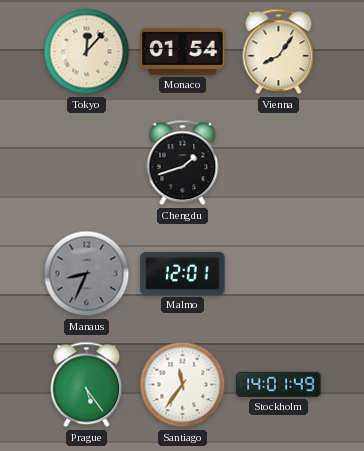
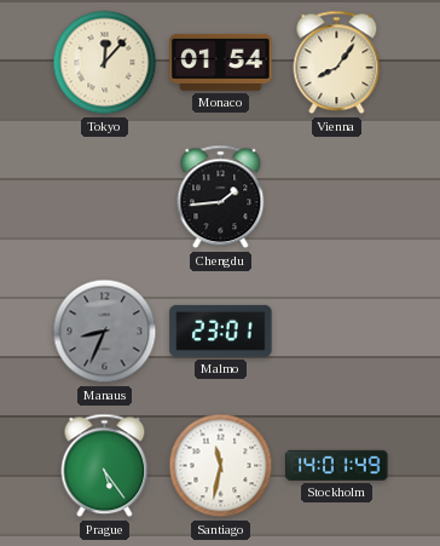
Chengdu: 1:42 -> 1:44
Malmo: 12:01 -> 23:01
Santiago: 11:36 -> 11:32
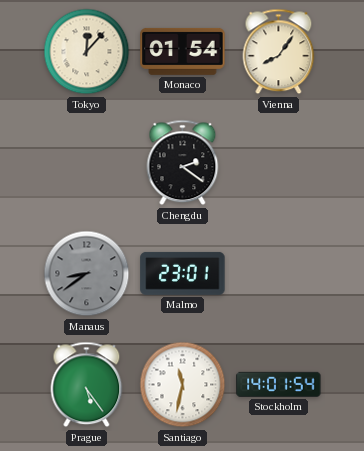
Chengdu: 1:44 -> 2:21
Manaus: 8:34 -> 8:39
Stockholm: 14:01:49 -> 14:01:54
